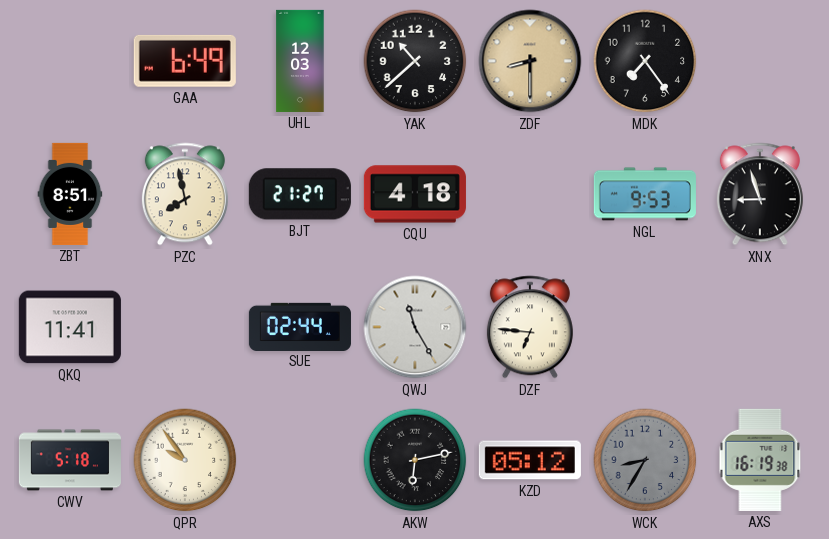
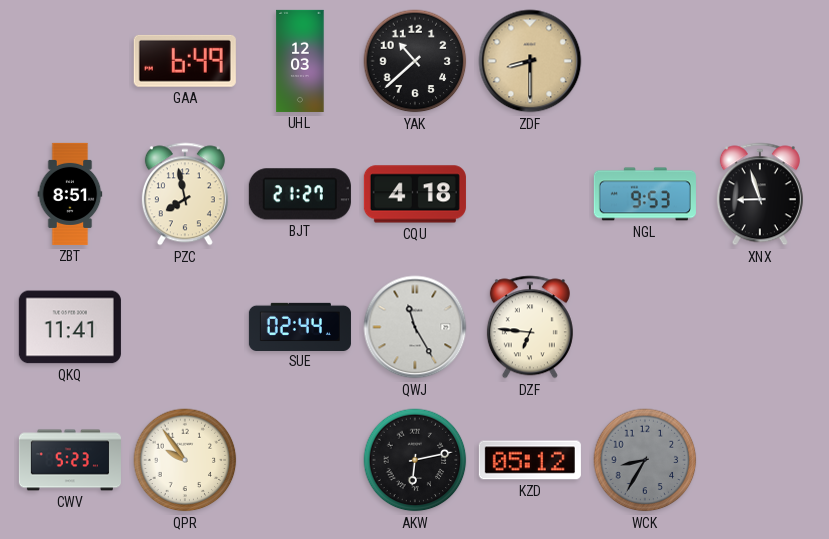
MDK: 7:24 -> none
CWV: 5:18 -> 5:23
AXS: 16:19 -> none
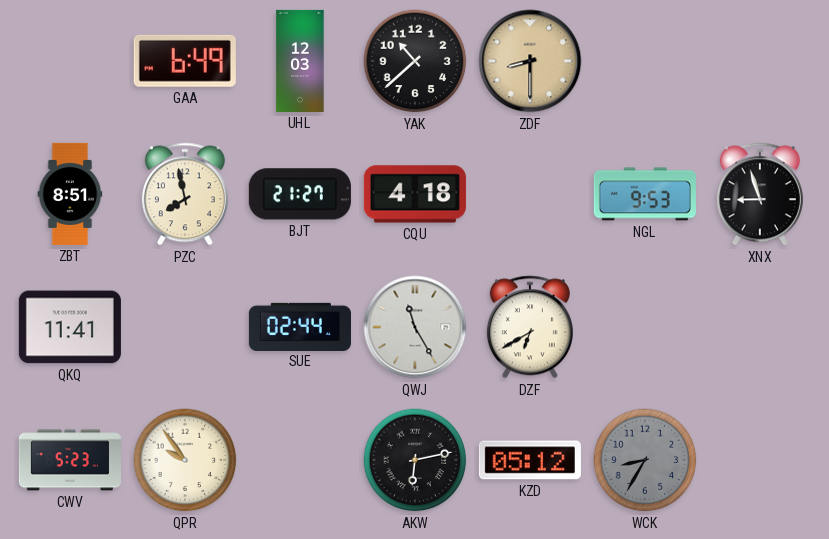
DZF: 6:46 -> 6:40
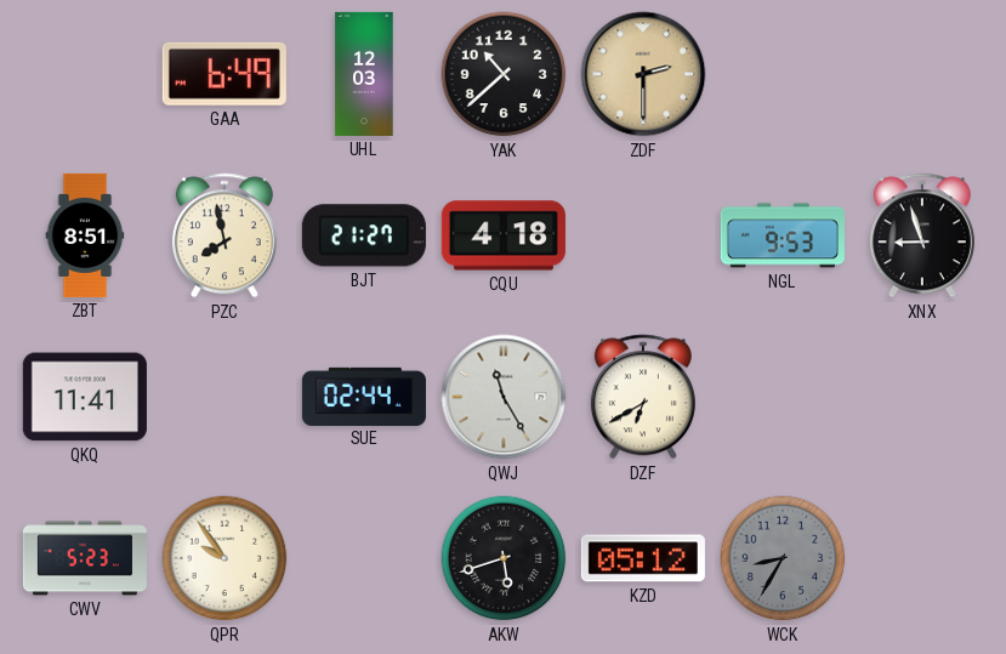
ZDF: 8:30 -> 2:30
AKW: 6:13 -> 5:42
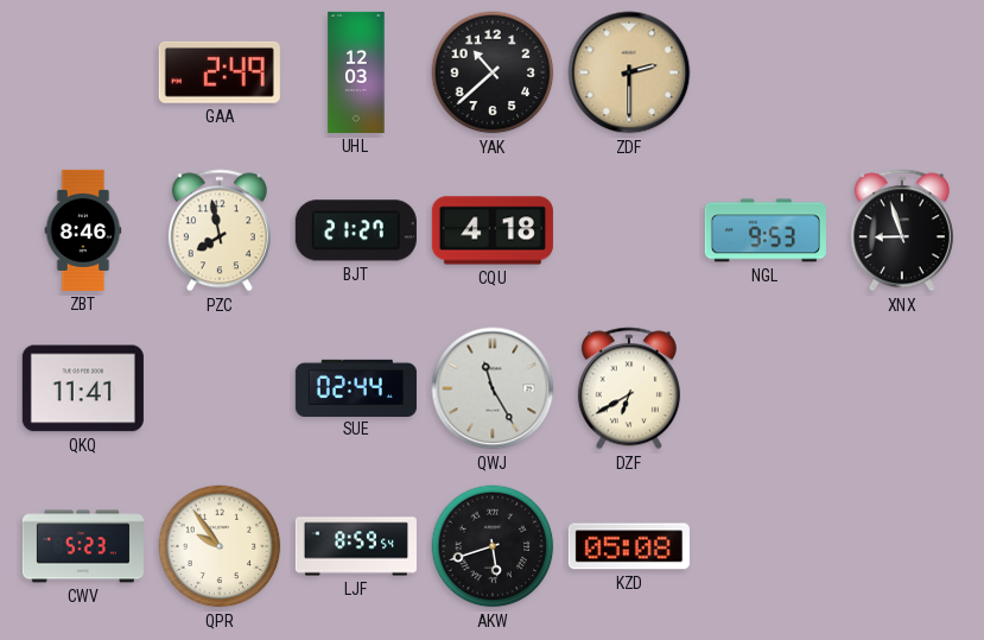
GAA: 6:49 -> 2:49
ZBT: 8:51 -> 8:46
LJF: none -> 8:59
KZD: 05:12 -> 05:08
WCK: 8:35 -> none
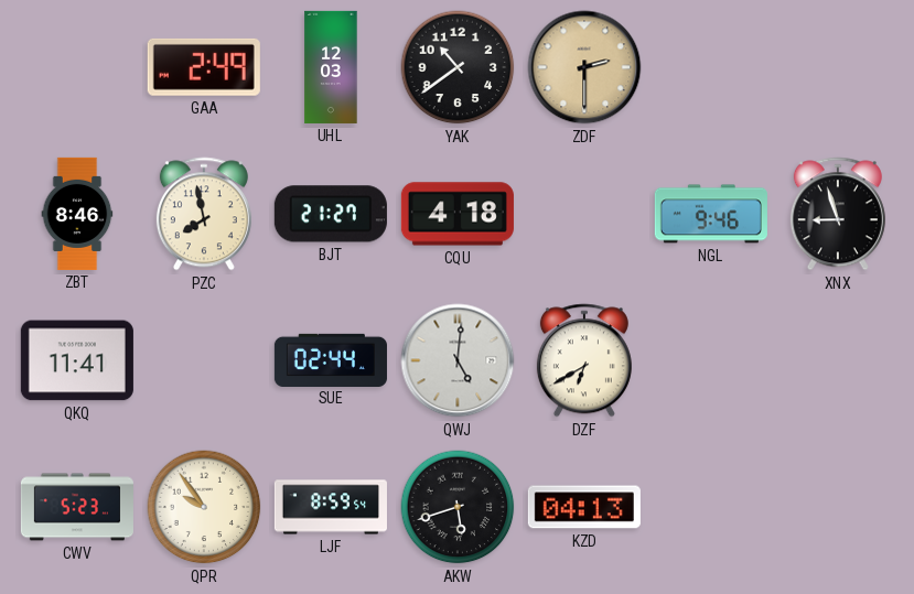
YAK: 10:38 -> 10:39
NGL: 9:53 -> 9:46
QWJ: 11:25 -> 5:01
KZD: 05:08 -> 04:13
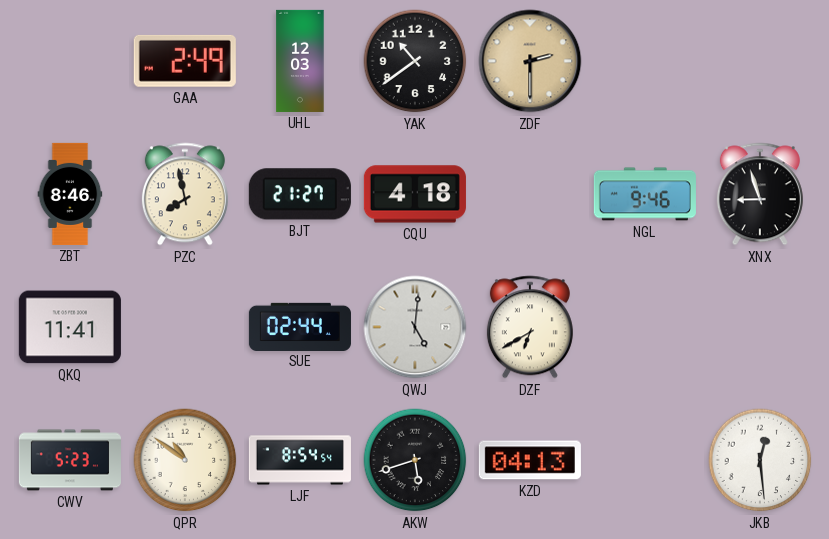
QPR: 9:54 -> 10:51
LJF: 8:59 -> 8:54
JKB: none -> 12:29
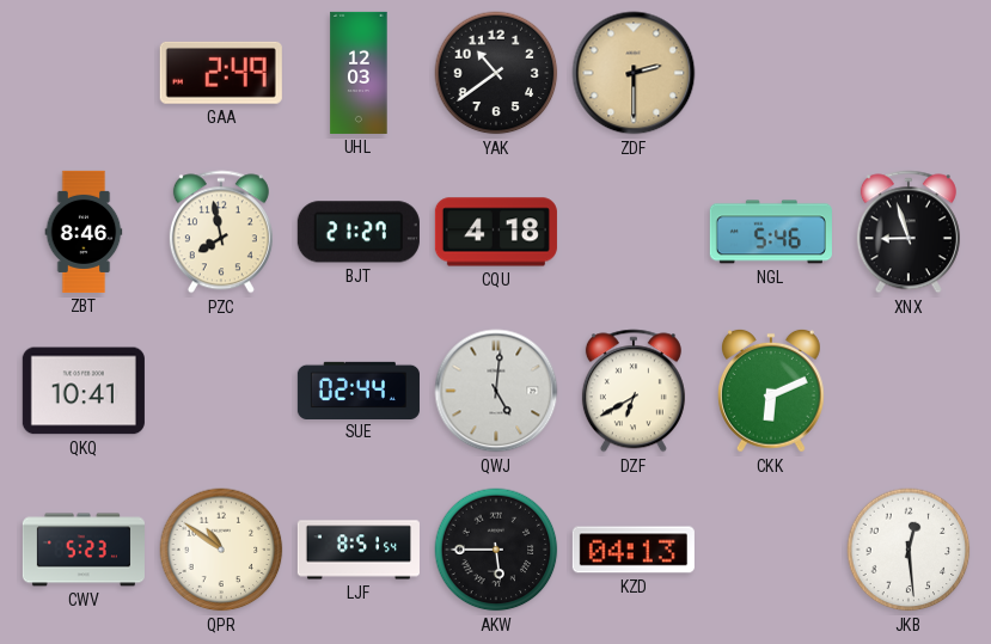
NGL: 9:46 -> 5:46
QKQ: 11:41 -> 10:41
CKK: none -> 6:11
LJF: 8:54 -> 8:51
AKW: 5:42 -> 5:45
